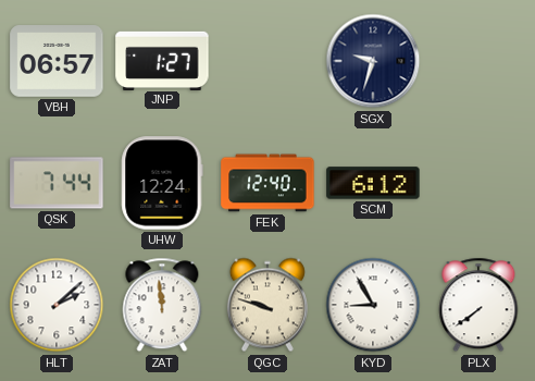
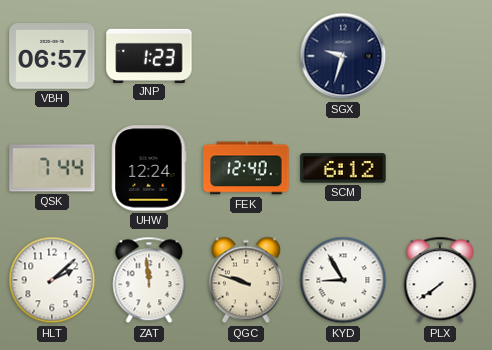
JNP: 1:27 -> 1:23
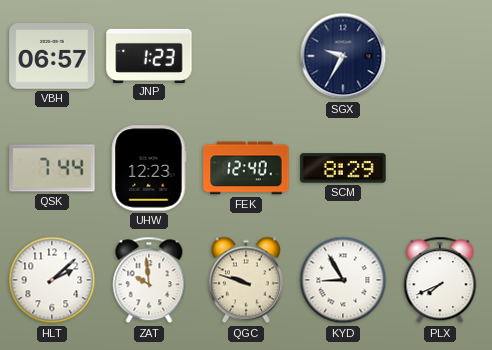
SGX: 9:33 -> 9:35
UHW: 12:24 -> 12:23
SCM: 6:12 -> 8:29
ZAT: 11:59 -> 9:59
PLX: 7:39 -> 7:41
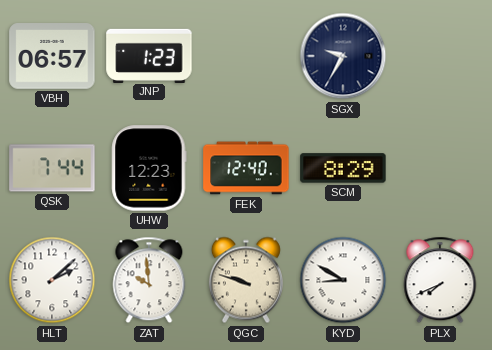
KYD: 8:55 -> 8:50
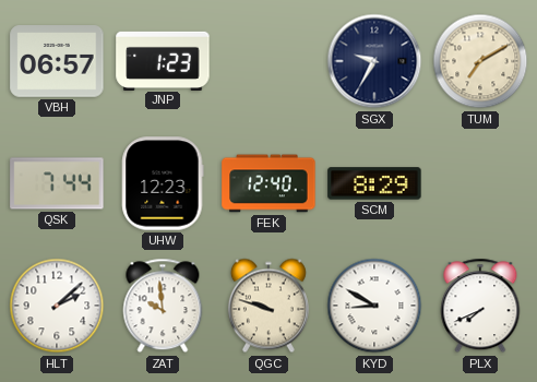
TUM: none -> 7:10
